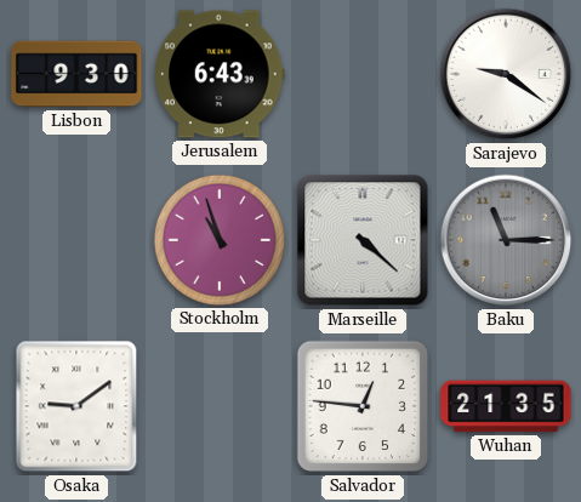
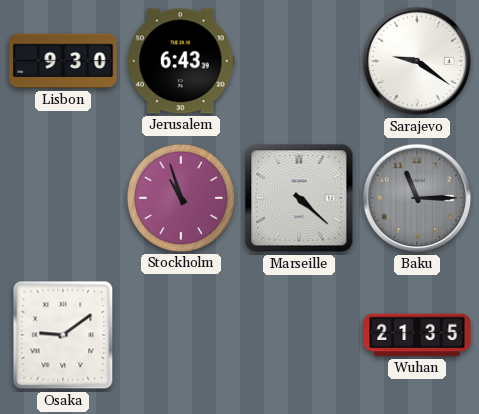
Salvador: 12:46 -> none
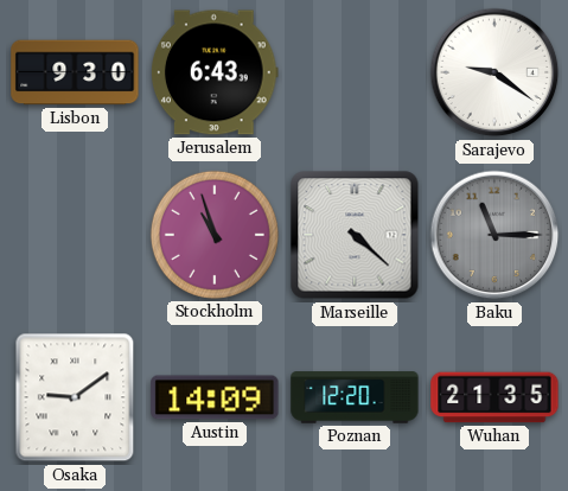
Austin: none -> 14:09
Poznan: none -> 12:20
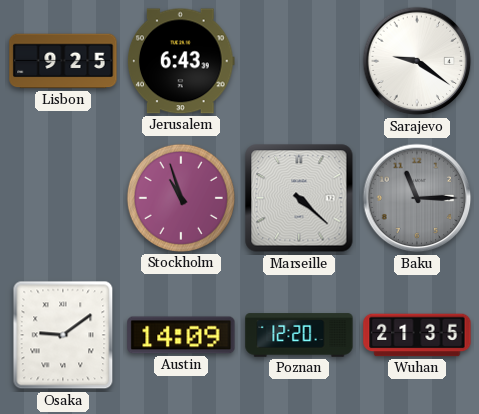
Lisbon: 9:30 -> 9:25
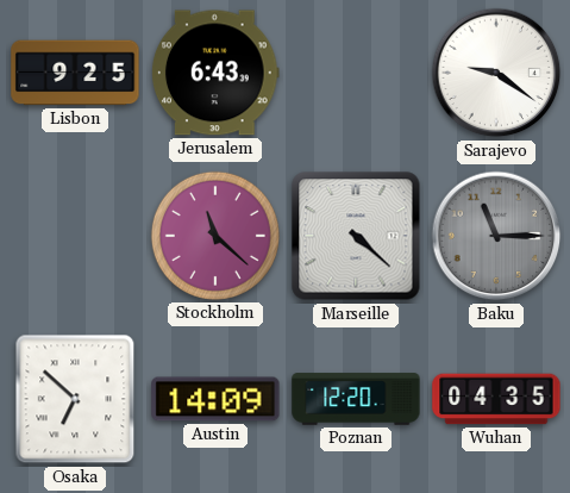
Stockholm: 10:57 -> 11:22
Osaka: 9:09 -> 6:52
Wuhan: 21:35 -> 04:35
